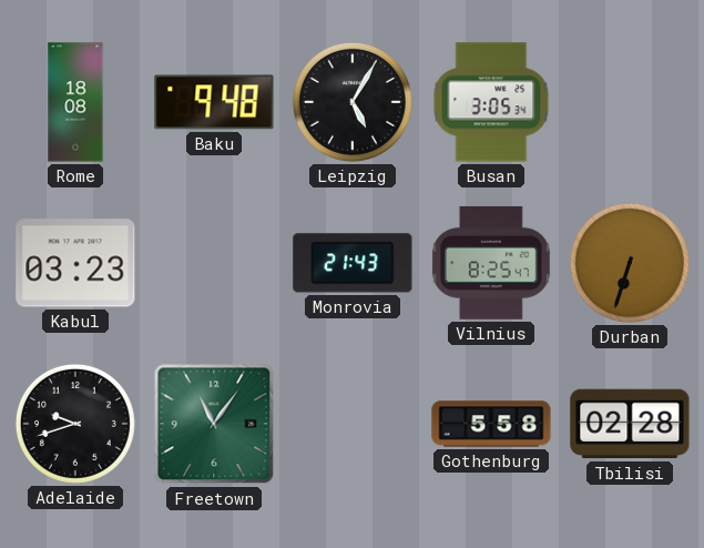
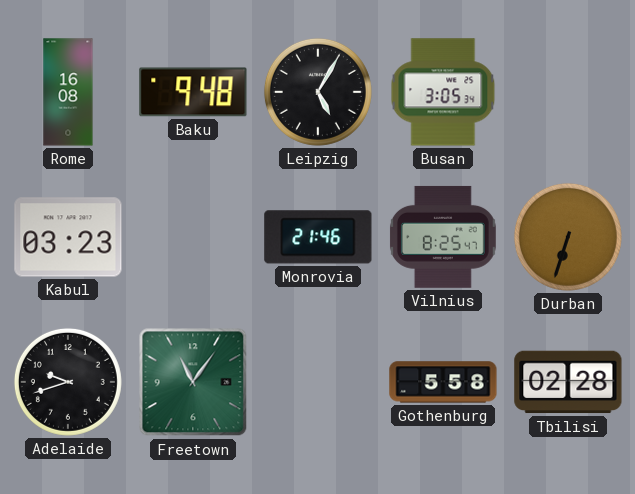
Rome: 18:08 -> 16:08
Monrovia: 21:43 -> 21:46
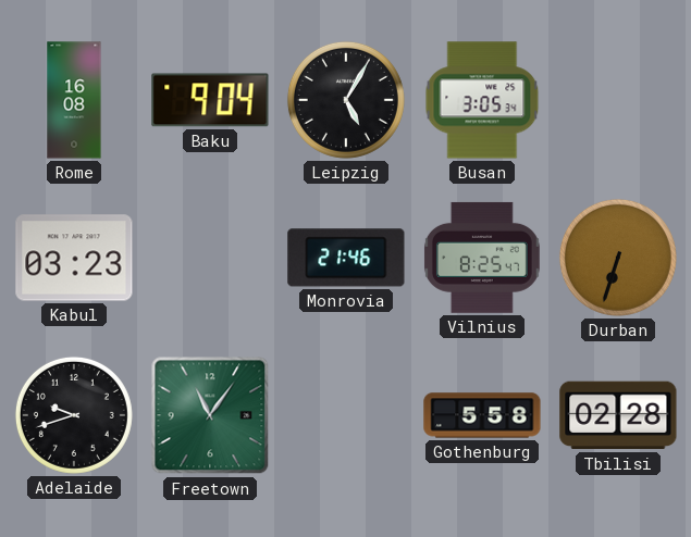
Baku: 9:48 -> 9:04
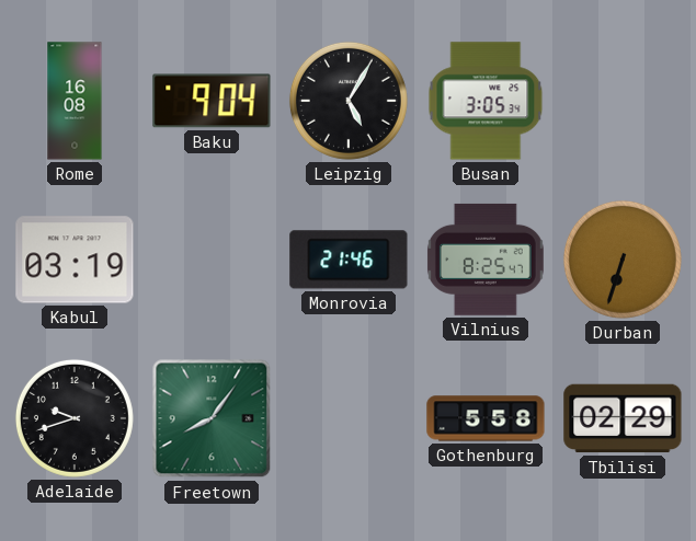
Kabul: 03:23 -> 03:19
Freetown: 11:06 -> 8:06
Tbilisi: 02:28 -> 02:29
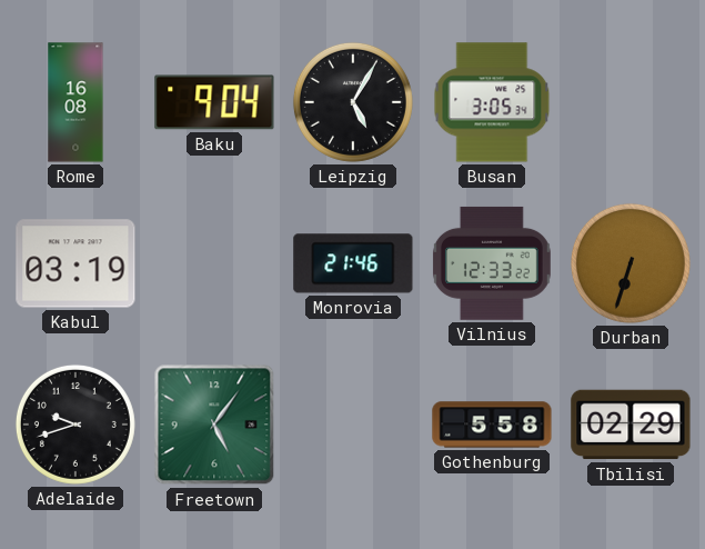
Vilnius: 8:25 -> 12:33
Freetown: 8:06 -> 5:06
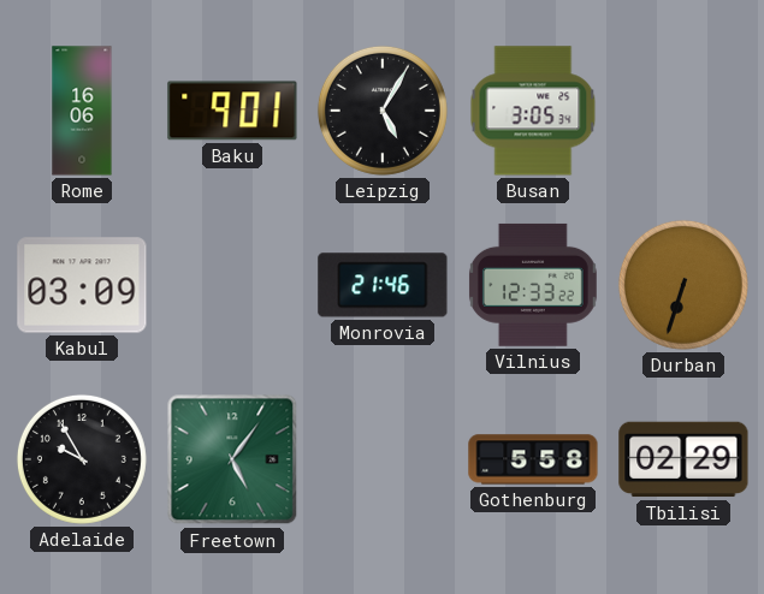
Rome: 16:08 -> 16:06
Baku: 9:04 -> 9:01
Kabul: 03:19 -> 03:09
Adelaide: 9:42 -> 9:55
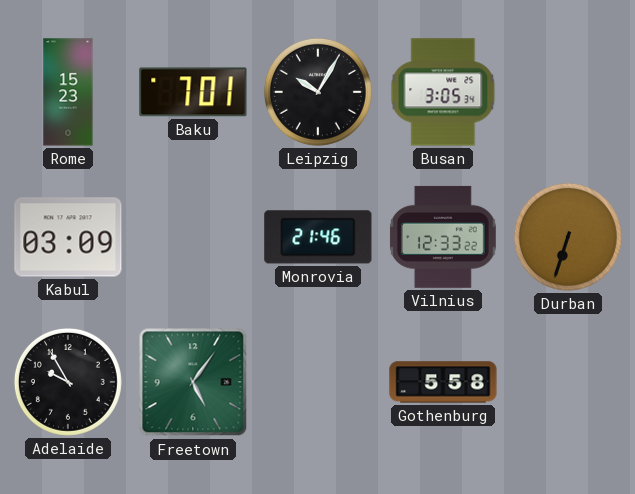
Rome: 16:06 -> 15:23
Baku: 9:01 -> 7:01
Leipzig: 5:05 -> 10:05
Tbilisi: 02:29 -> none
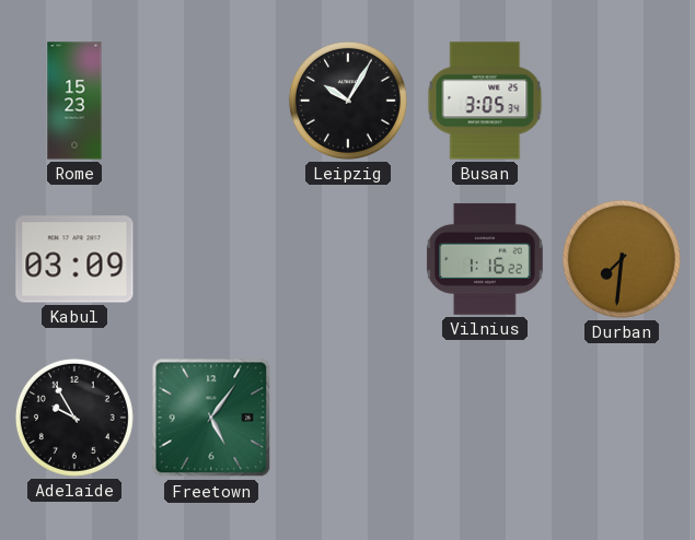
Baku: 7:01 -> none
Monrovia: 21:46 -> none
Vilnius: 12:33 -> 1:16
Durban: 6:33 -> 7:31
Gothenburg: 5:58 -> none
